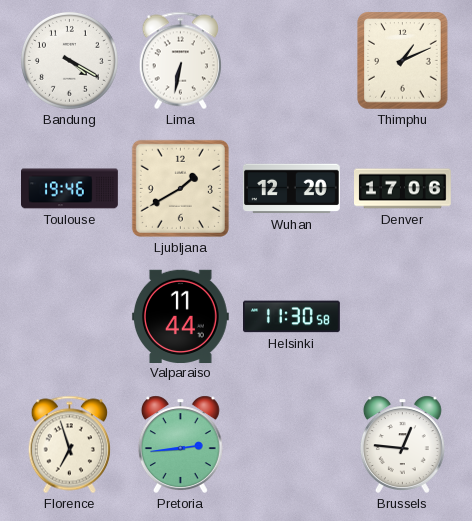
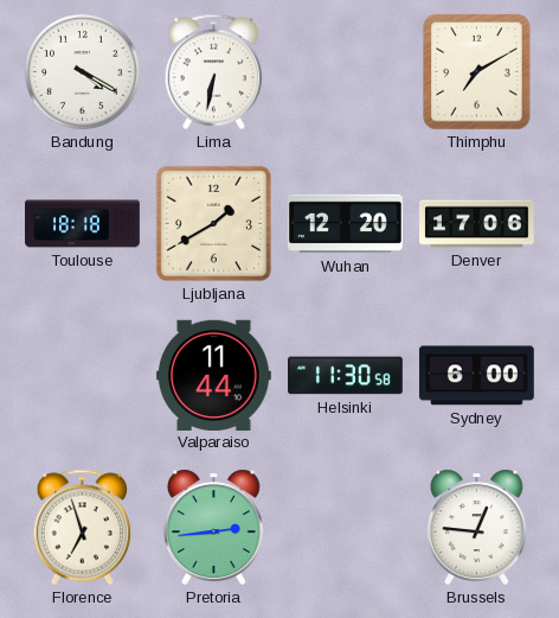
Thimphu: 1:11 -> 7:10
Toulouse: 19:46 -> 18:18
Sydney: none -> 6:00
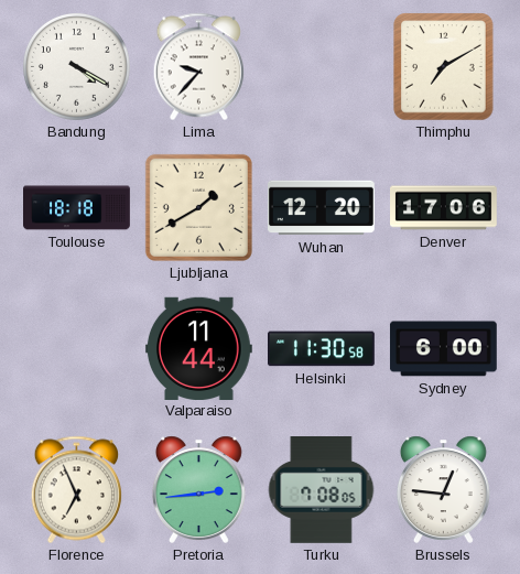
Lima: 6:32 -> 9:37
Florence: 6:57 -> 6:56
Turku: none -> 7:08
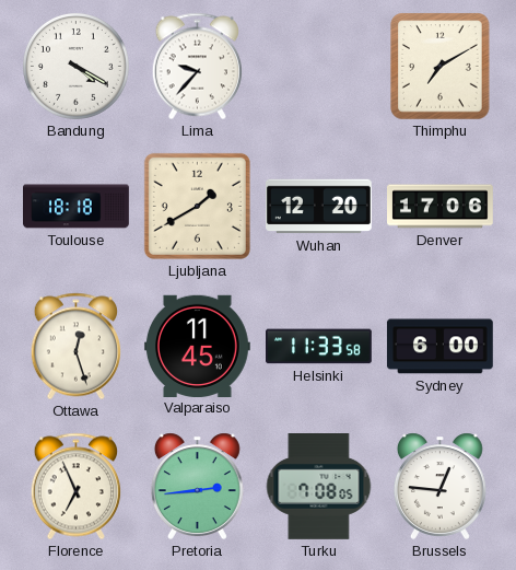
Ottawa: none -> 12:27
Valparaiso: 11:44 -> 11:45
Helsinki: 11:30 -> 11:33
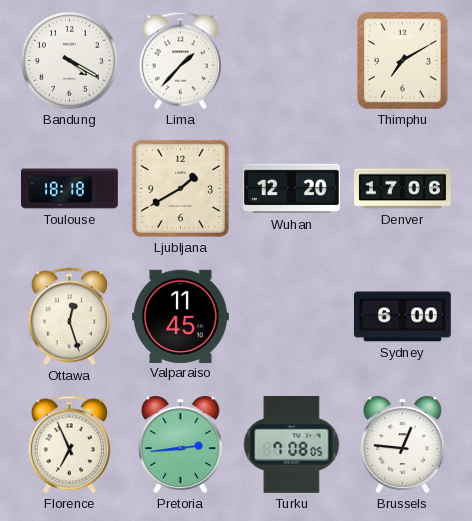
Lima: 9:37 -> 1:37
Helsinki: 11:33 -> none
